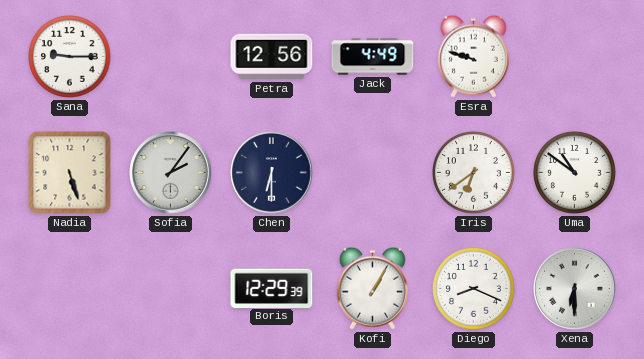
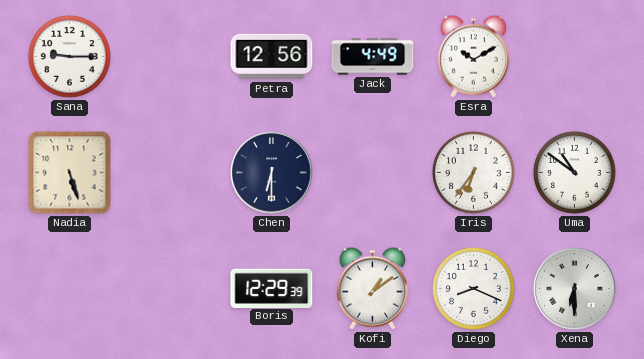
Esra: 9:48 -> 10:10
Sofia: 2:06 -> none
Iris: 6:39 -> 6:36
Kofi: 1:05 -> 1:09
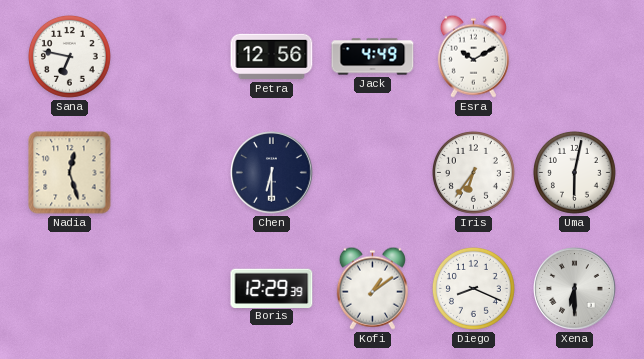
Sana: 9:15 -> 6:47
Nadia: 5:27 -> 12:27
Uma: 10:51 -> 6:02
